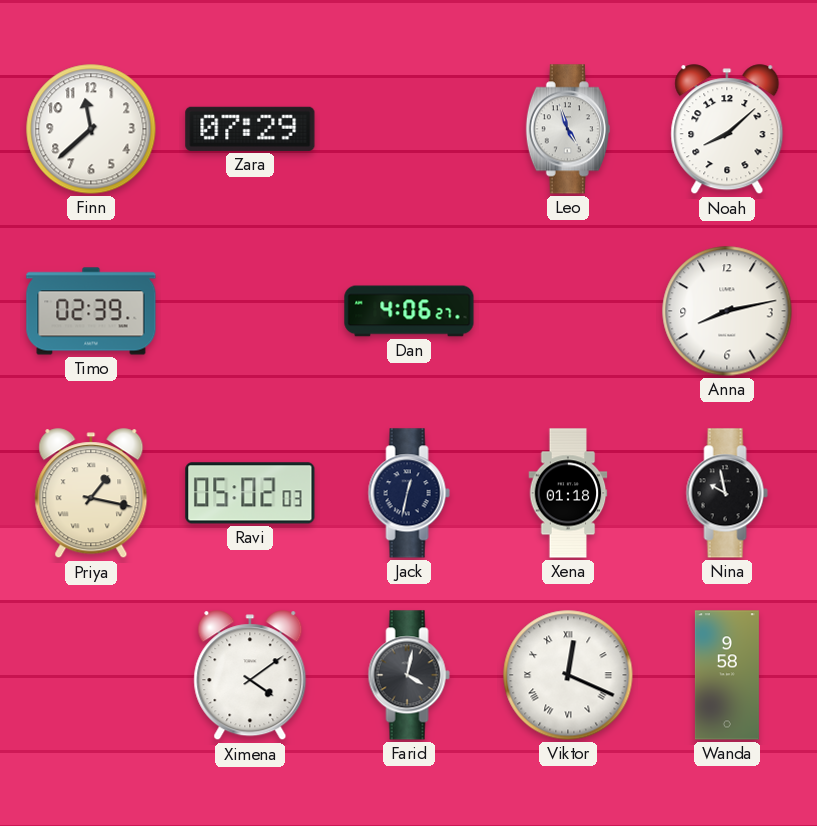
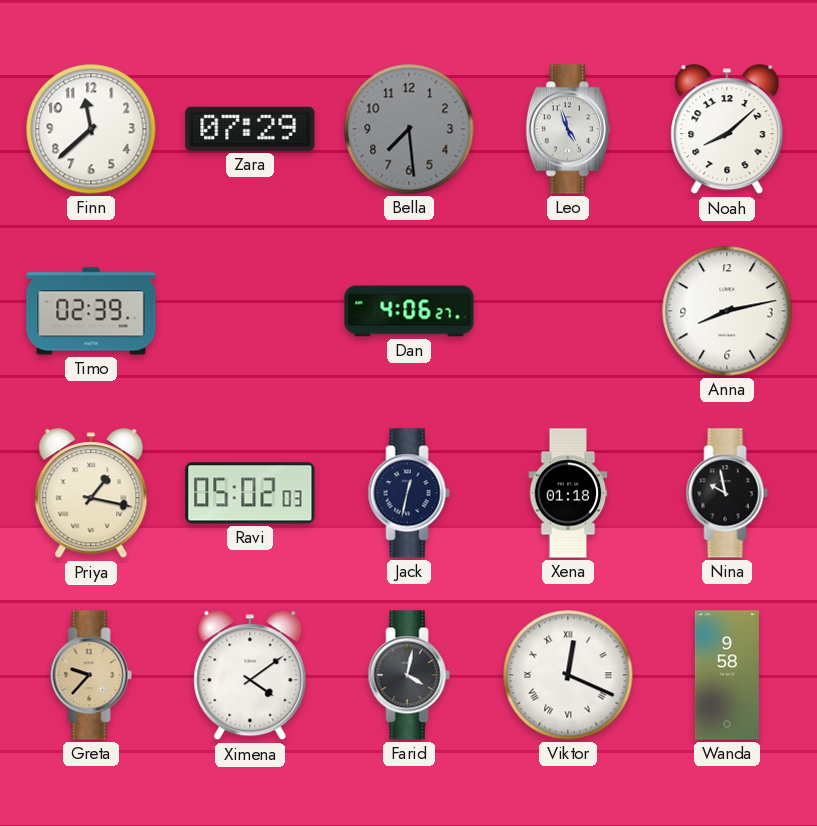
Bella: none -> 7:29
Greta: none -> 9:37
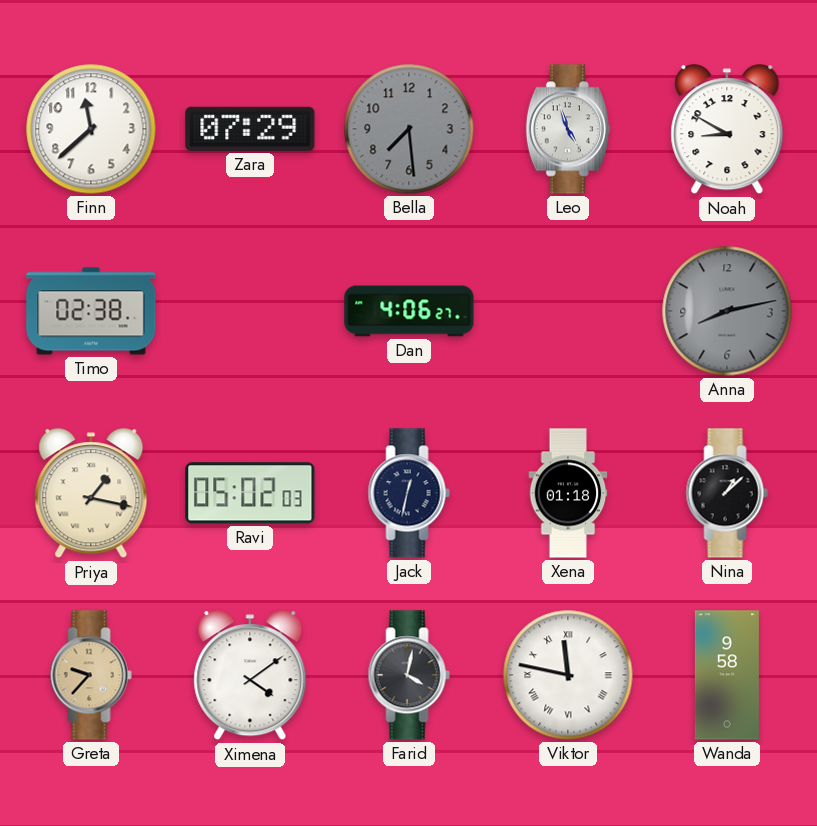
Noah: 8:08 -> 8:50
Timo: 02:39 -> 02:38
Anna dial: white -> grey
Nina: 9:58 -> 1:08
Viktor: 12:19 -> 11:47
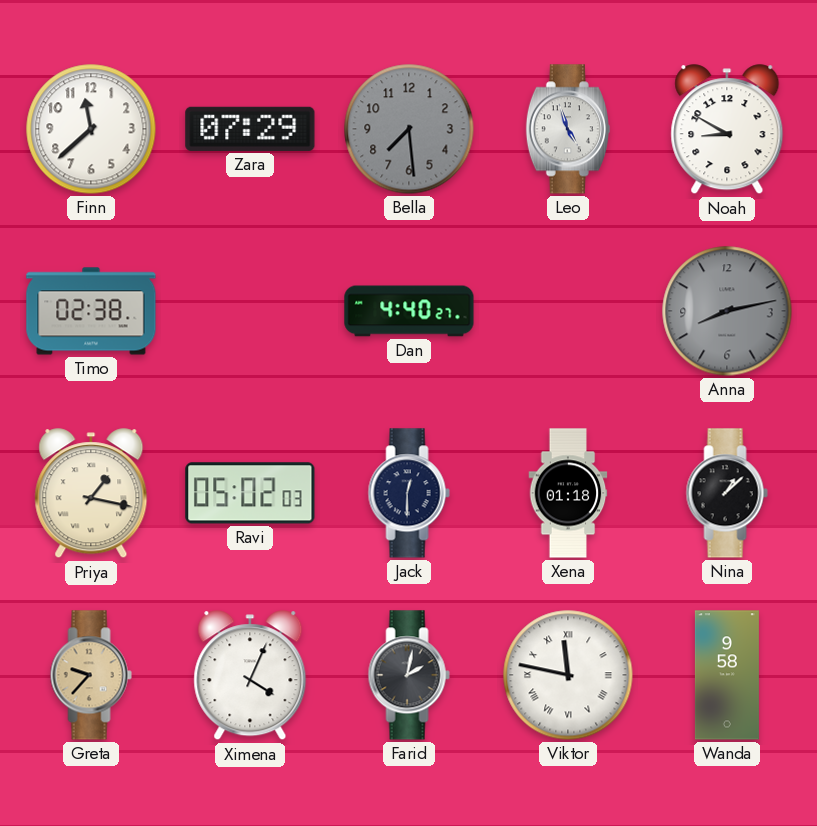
Dan: 4:06 -> 4:40
Jack: 12:32 -> 12:30
Ximena: 4:09 -> 4:04
Farid: 4:02 -> 2:02
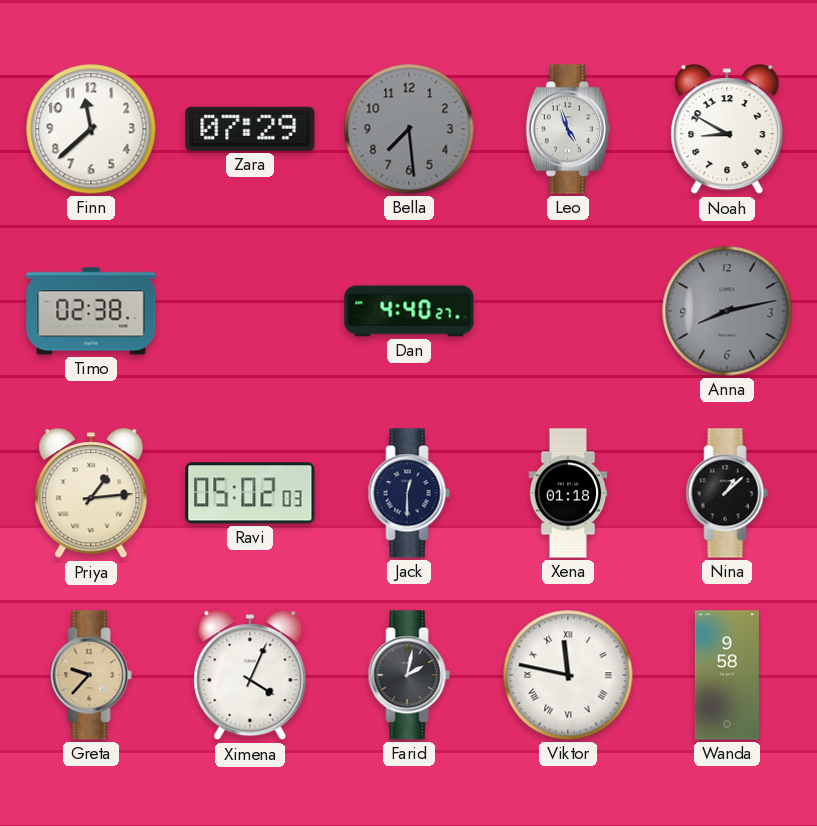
Priya: 1:17 -> 1:14
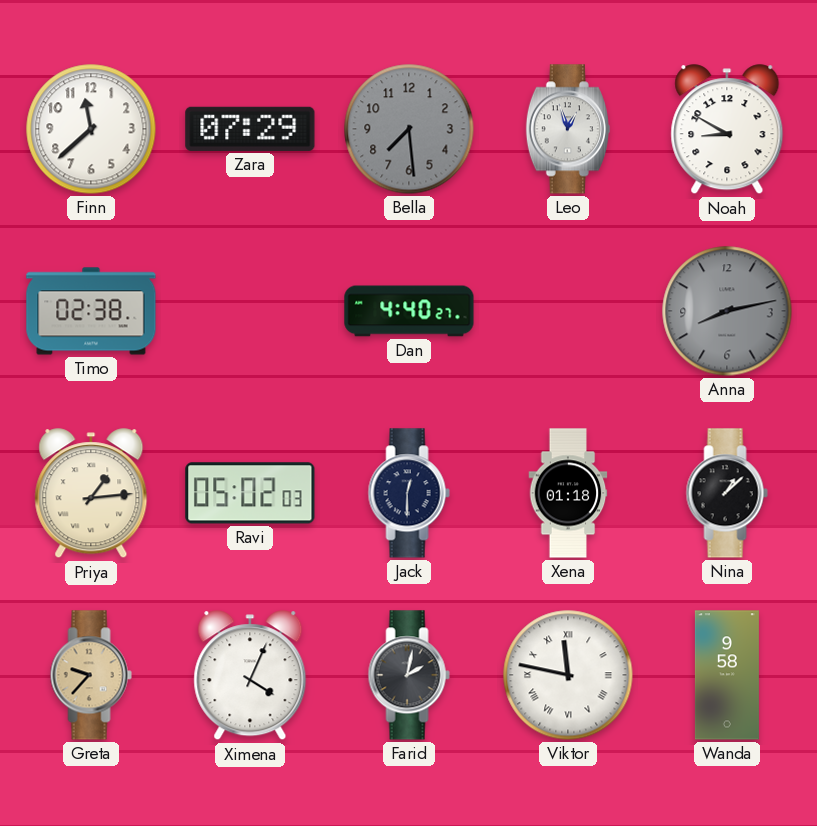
Leo: 4:57 -> 12:57
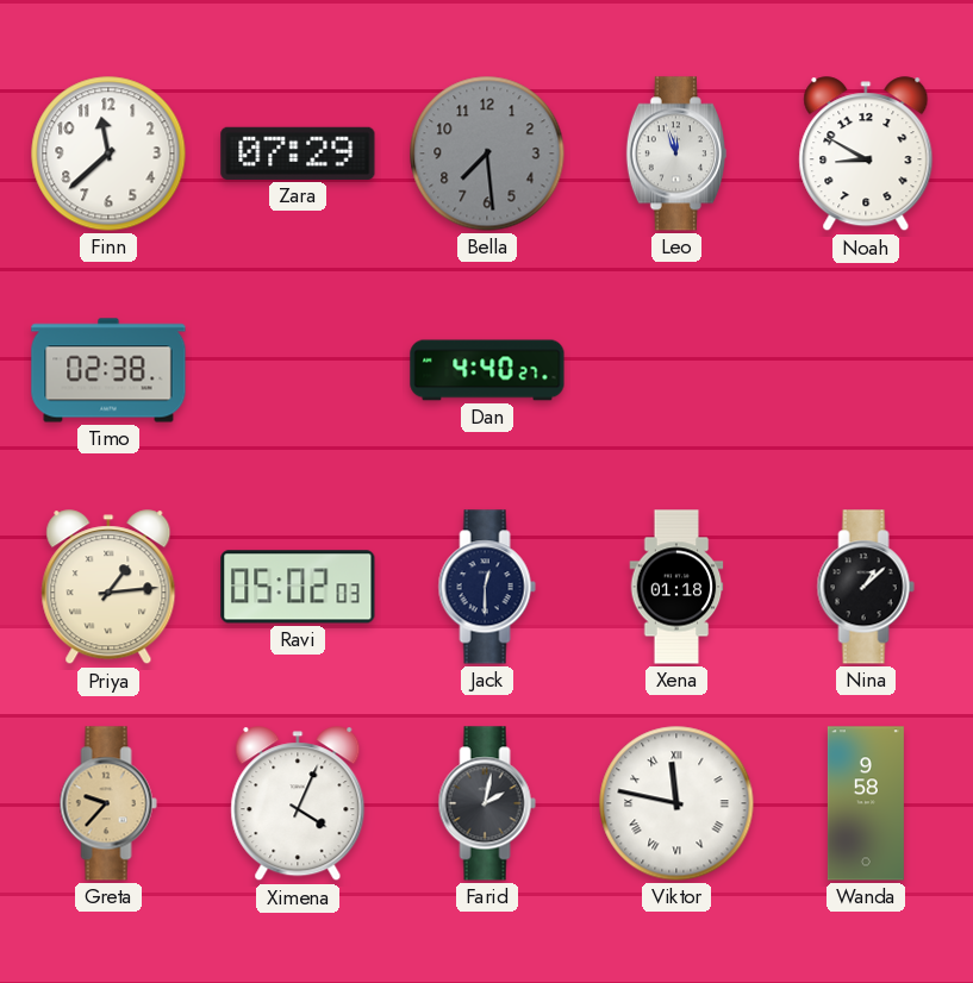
Leo: 12:57 -> 11:57
Anna: 8:13 -> none
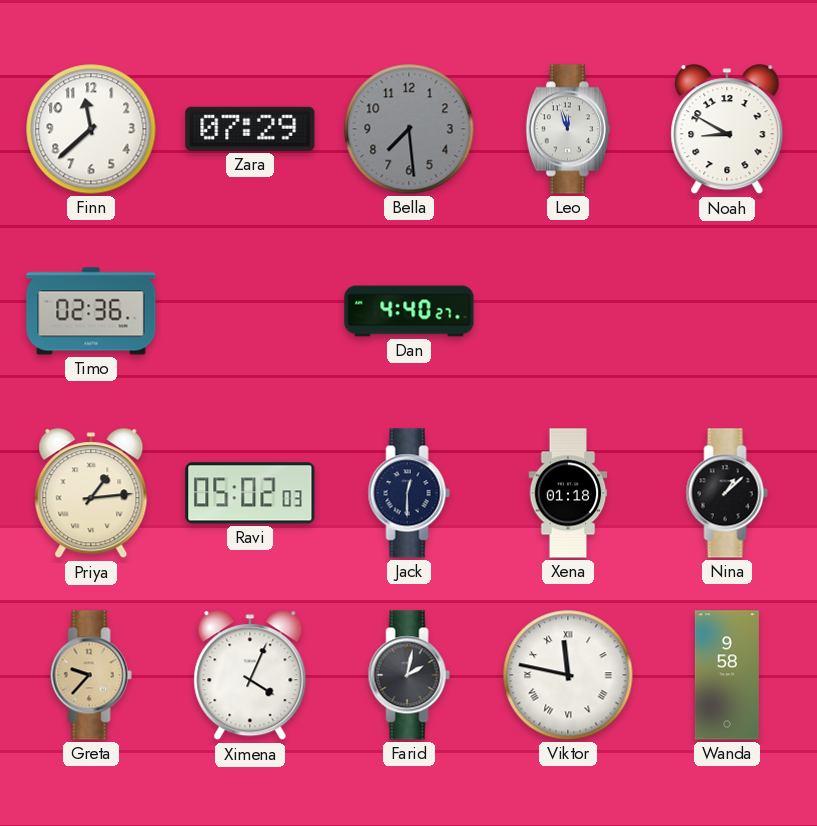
Timo: 02:38 -> 02:36
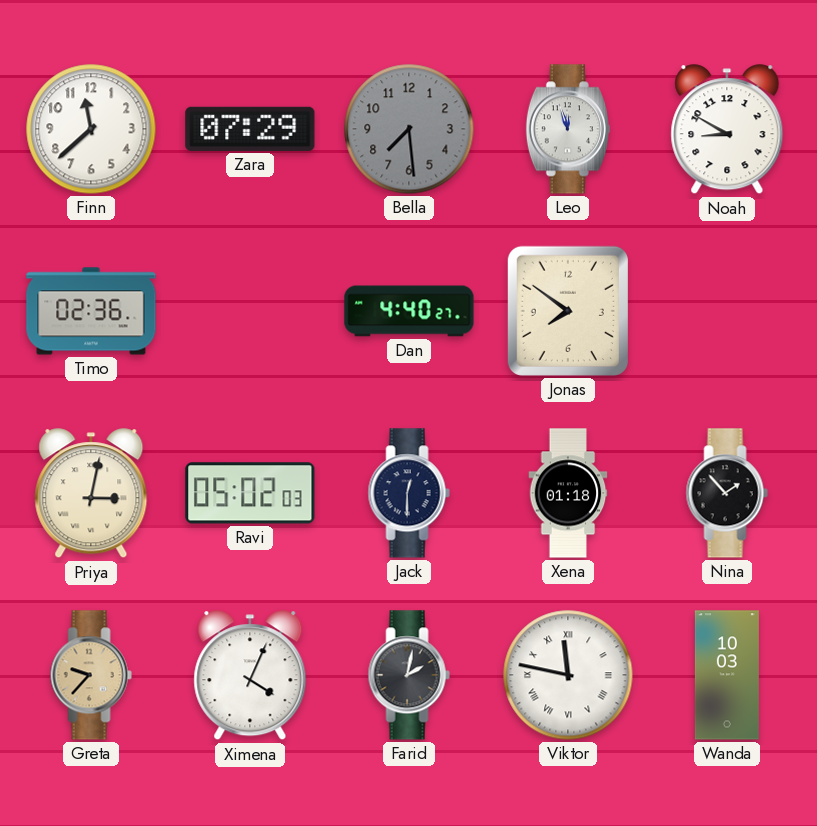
Jonas: none -> 7:51
Priya: 1:14 -> 3:02
Nina: 1:08 -> 1:53
Wanda: 9:58 -> 10:03
